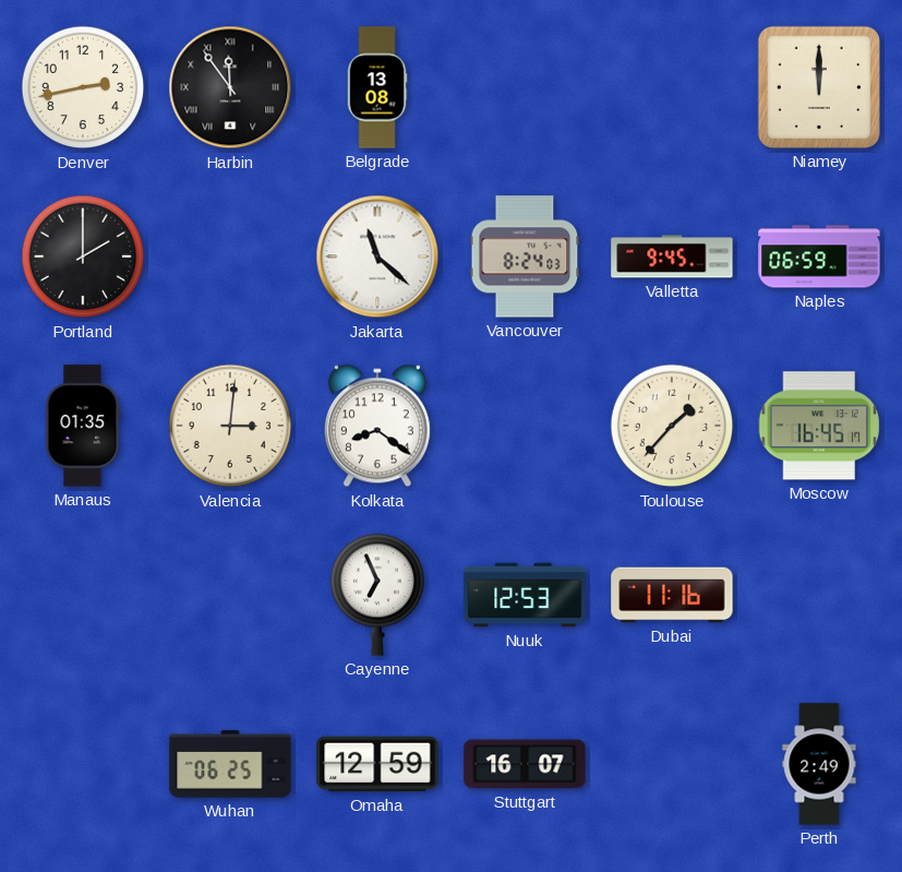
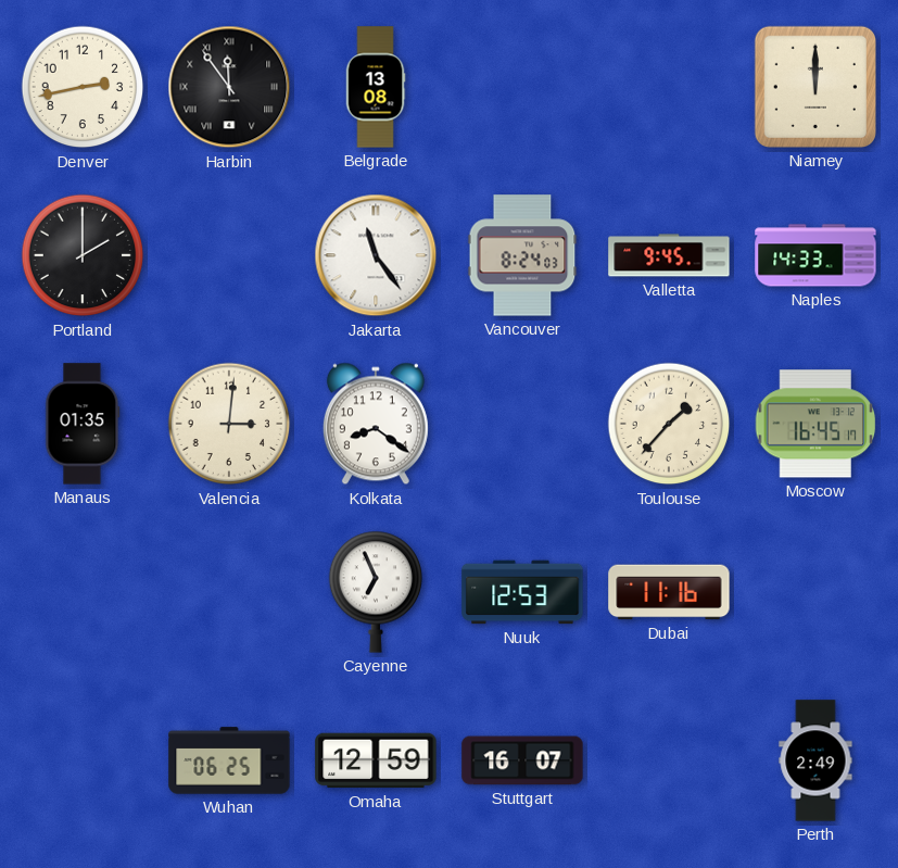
Jakarta: 11:22 -> 11:24
Naples: 06:59 -> 14:33
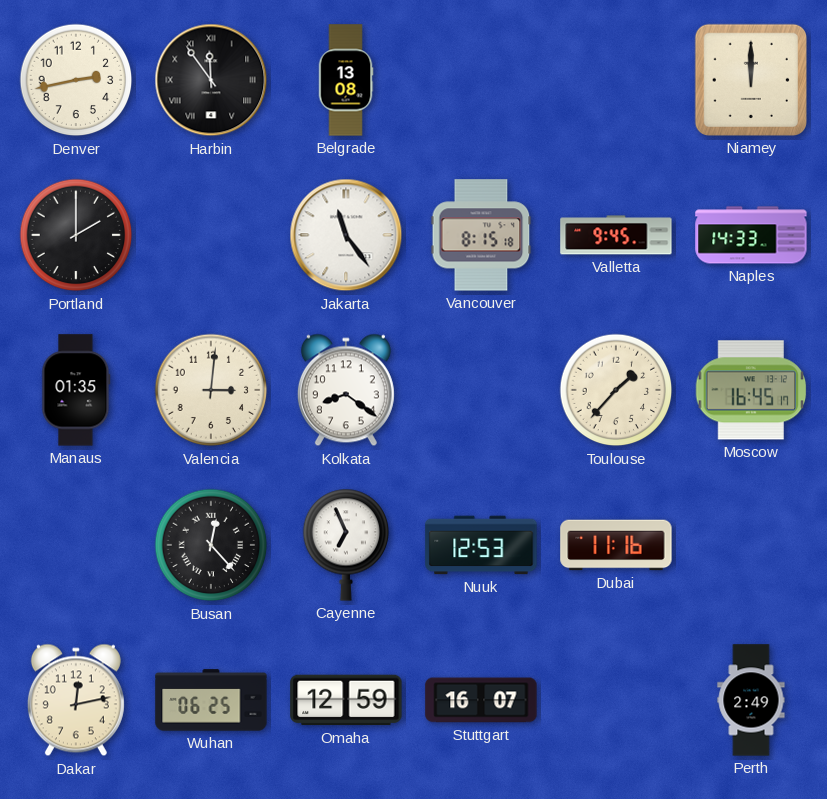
Vancouver: 8:24 -> 8:15
Busan: none -> 12:23
Dakar: none -> 12:13
